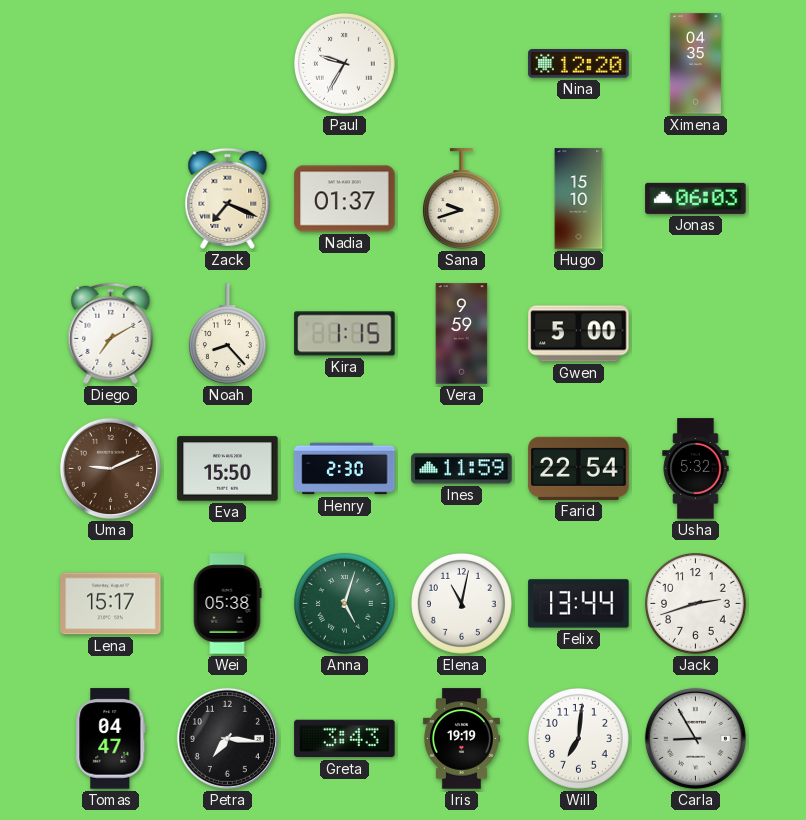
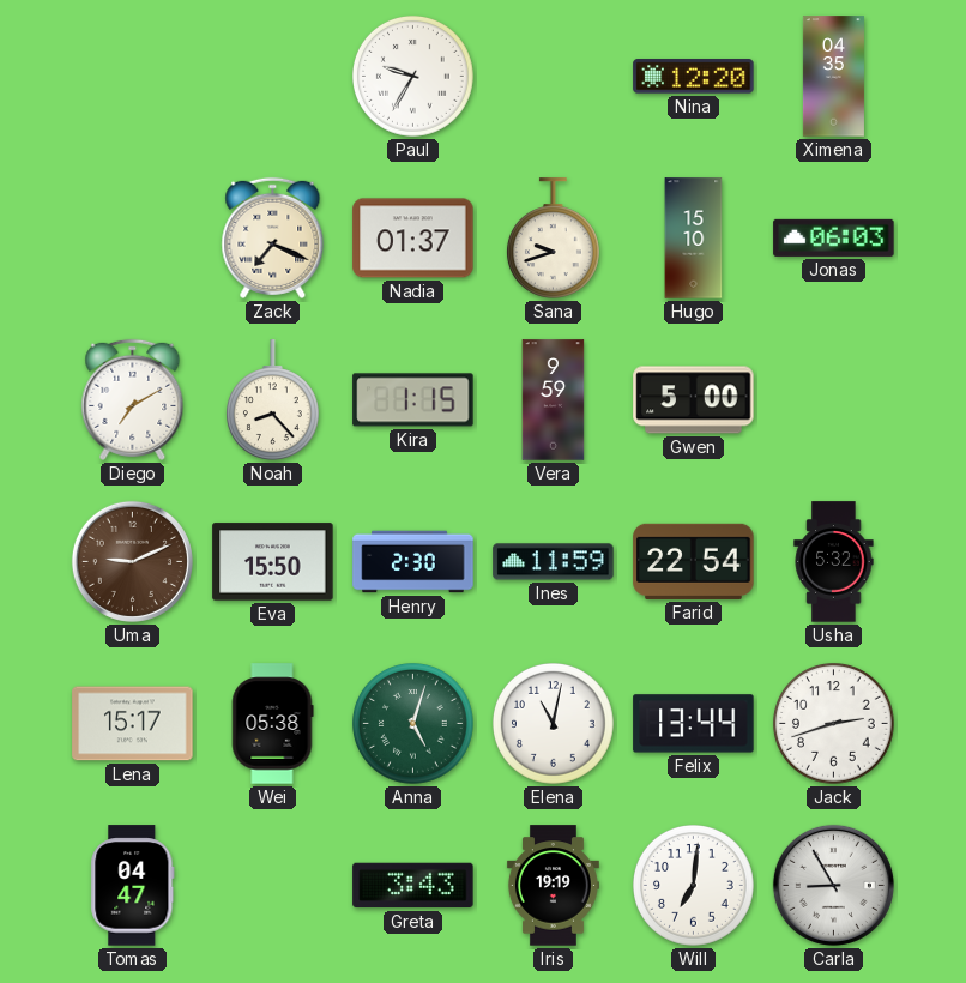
Petra: 7:16 -> none
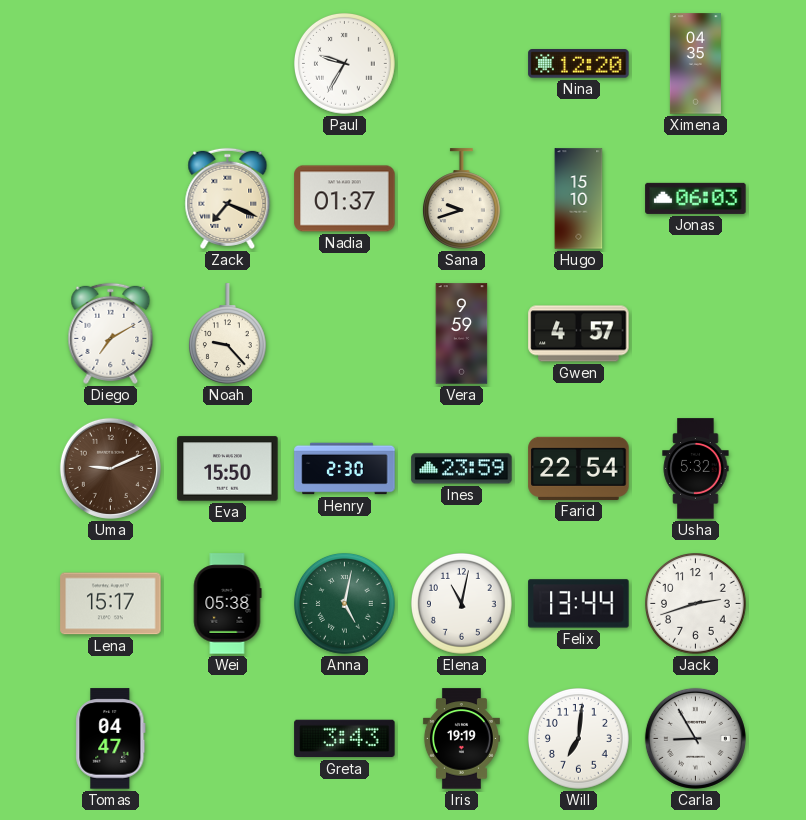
Noah: 8:23 -> 9:23
Kira: 1:15 -> none
Gwen: 5:00 -> 4:57
Ines: 11:59 -> 23:59
Anna: 5:03 -> 5:02
